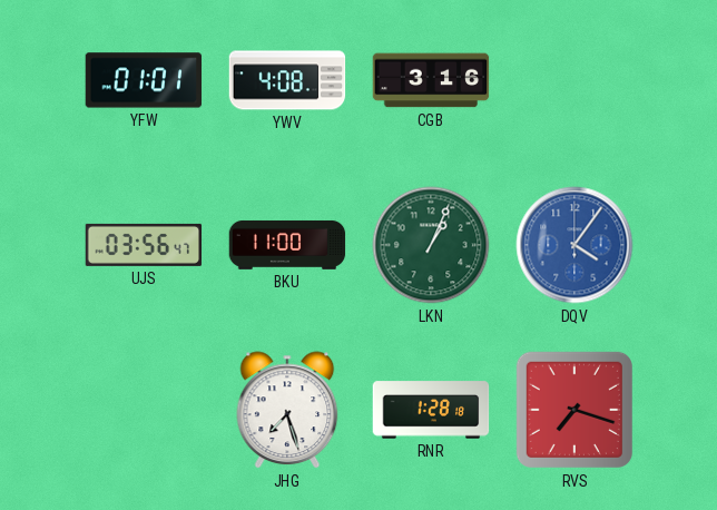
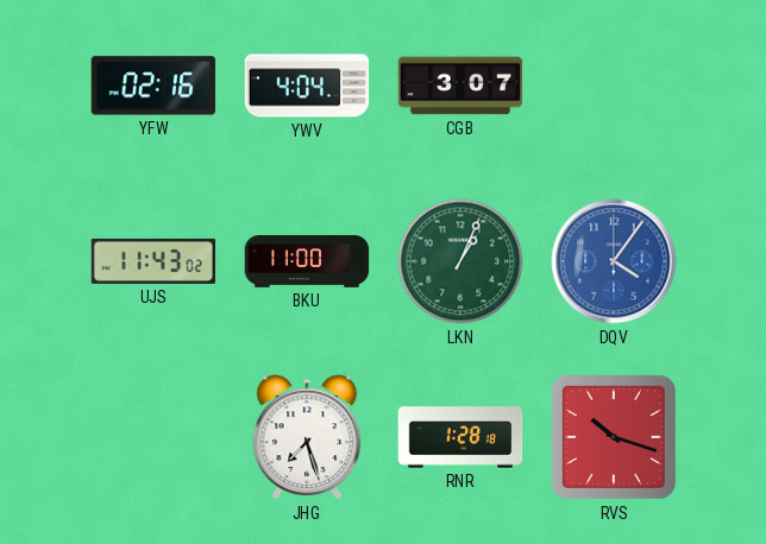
YFW: 01:01 -> 02:16
YWV: 4:08 -> 4:04
CGB: 3:16 -> 3:07
UJS: 03:56 -> 11:43
RVS: 7:18 -> 10:18
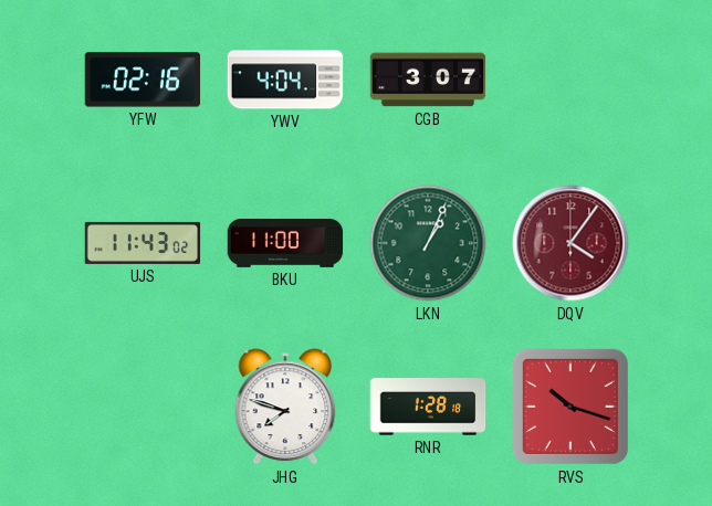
DQV dial: blue -> burgundy
JHG: 7:27 -> 7:48
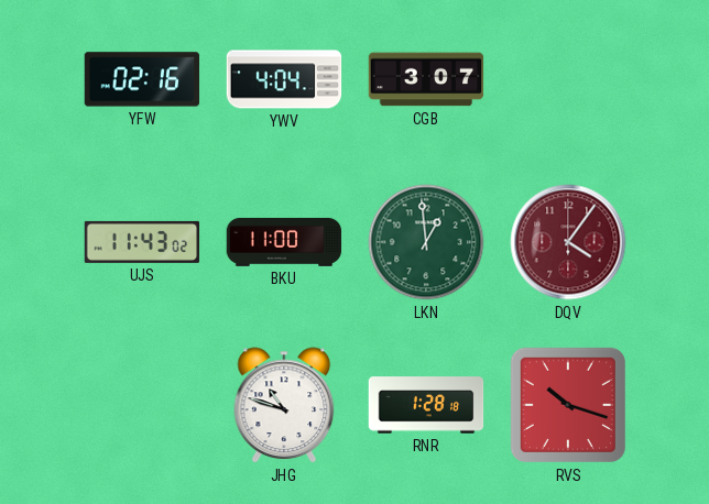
LKN: 1:04 -> 12:59
JHG: 7:48 -> 10:48
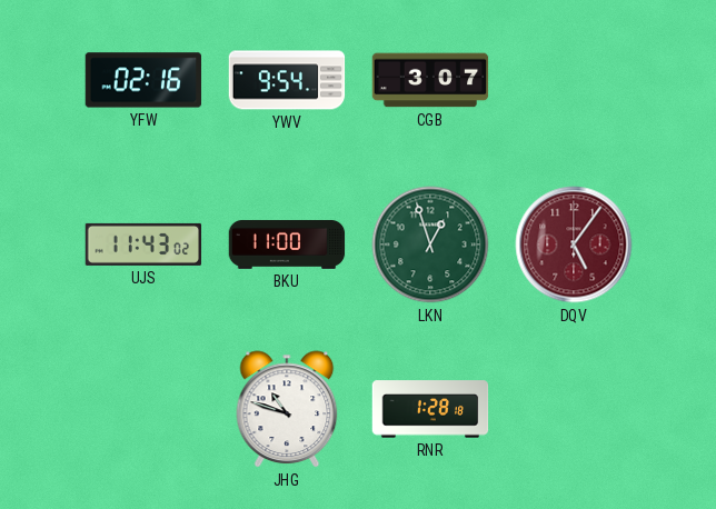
YWV: 4:04 -> 9:54
LKN: 12:59 -> 12:57
DQV: 4:06 -> 5:06
RVS: 10:18 -> none
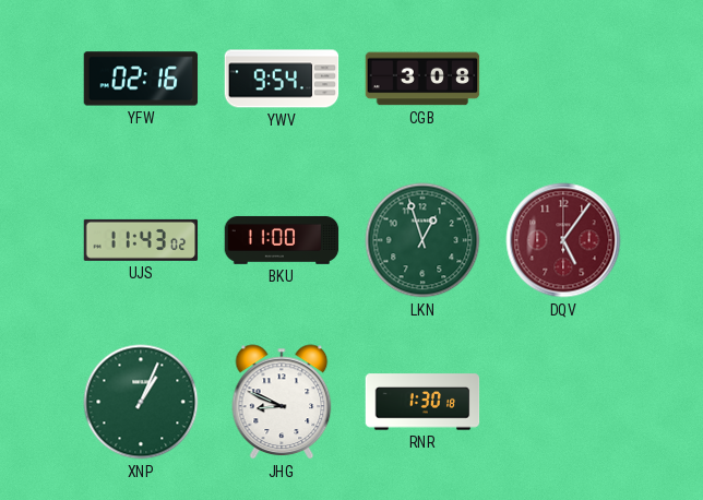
CGB: 3:07 -> 3:08
XNP: none -> 1:04
JHG: 10:48 -> 8:49
RNR: 1:28 -> 1:30
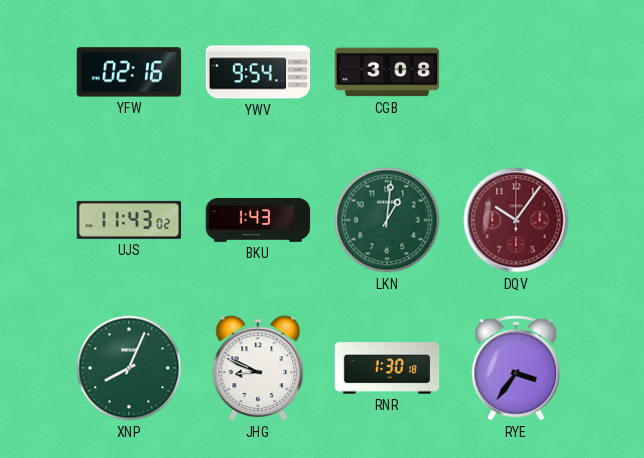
BKU: 11:00 -> 1:43
LKN: 12:57 -> 1:01
DQV: 5:06 -> 10:06
XNP: 1:04 -> 8:04
RYE: none -> 3:36
